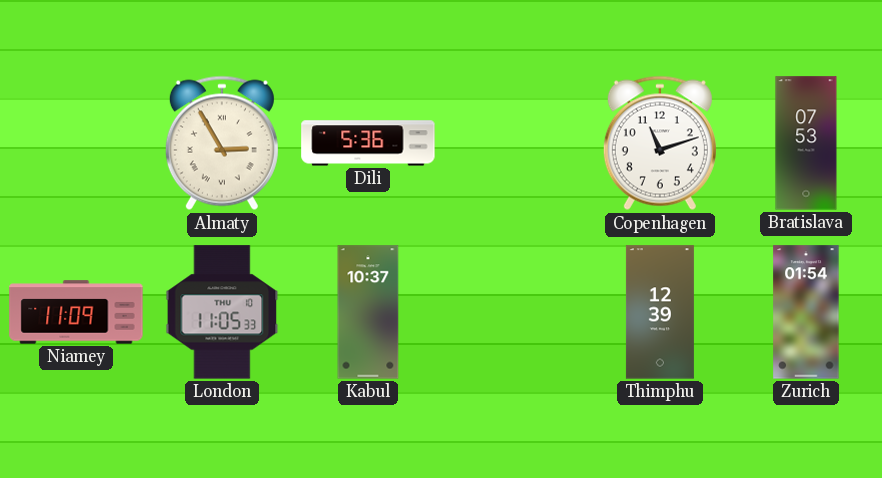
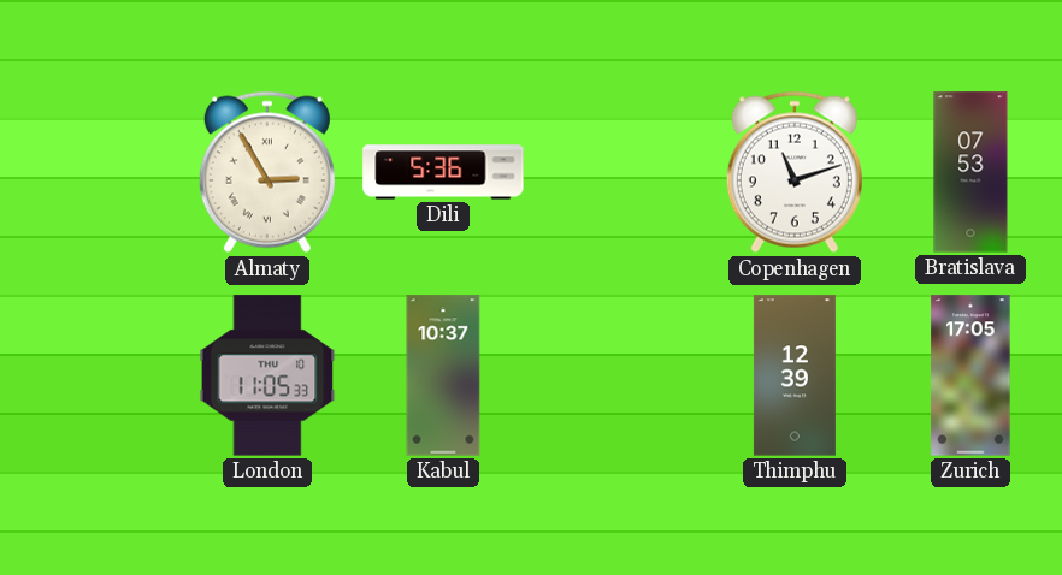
Niamey: 11:09 -> none
Zurich: 01:54 -> 17:05
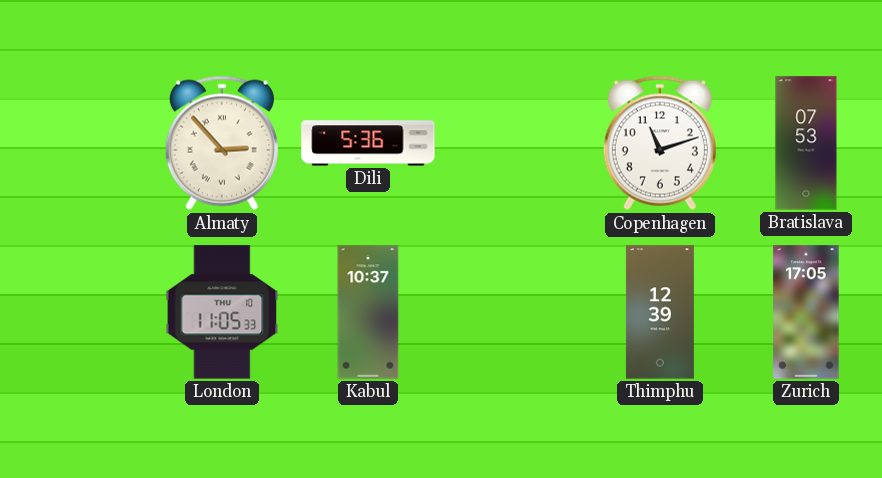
Almaty: 2:55 -> 2:53
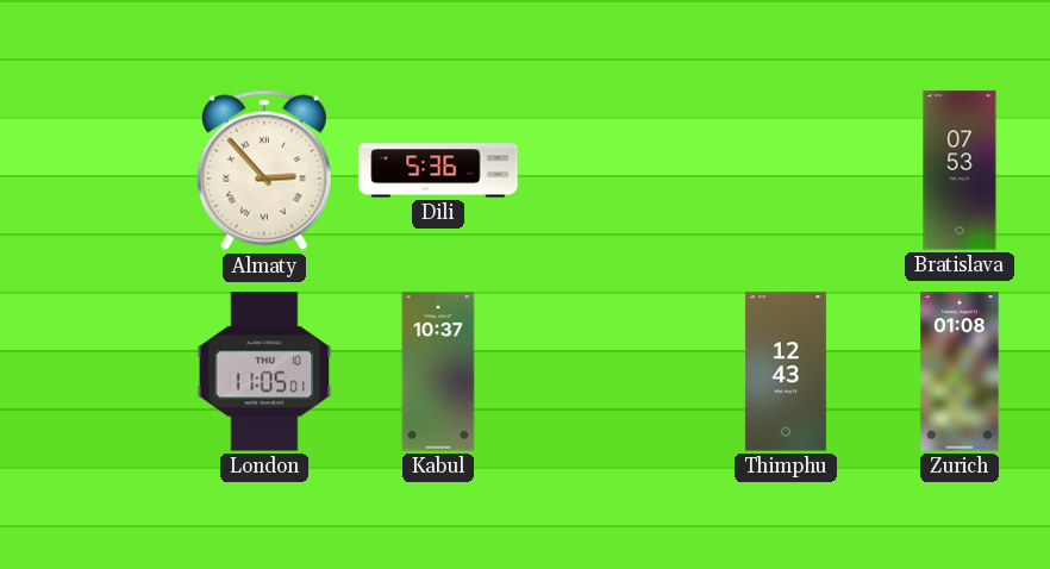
Copenhagen: 11:12 -> none
London: 11:05:33 -> 11:05:01
Thimphu: 12:39 -> 12:43
Zurich: 17:05 -> 01:08
